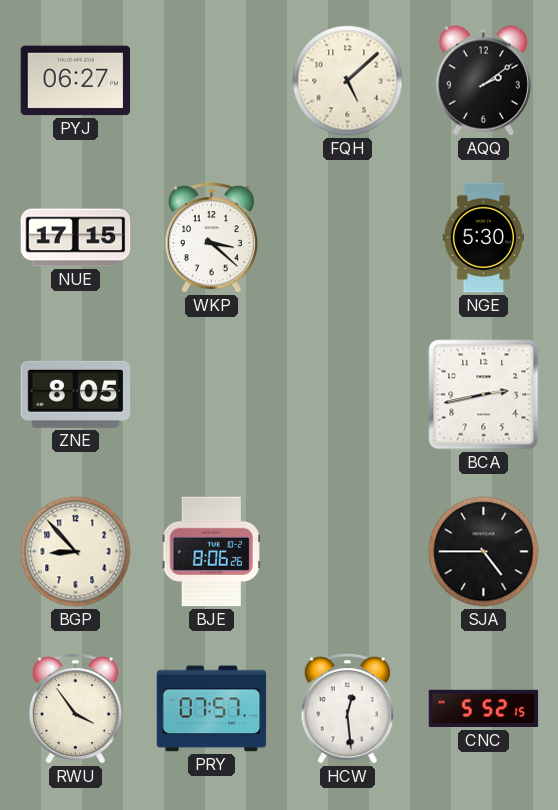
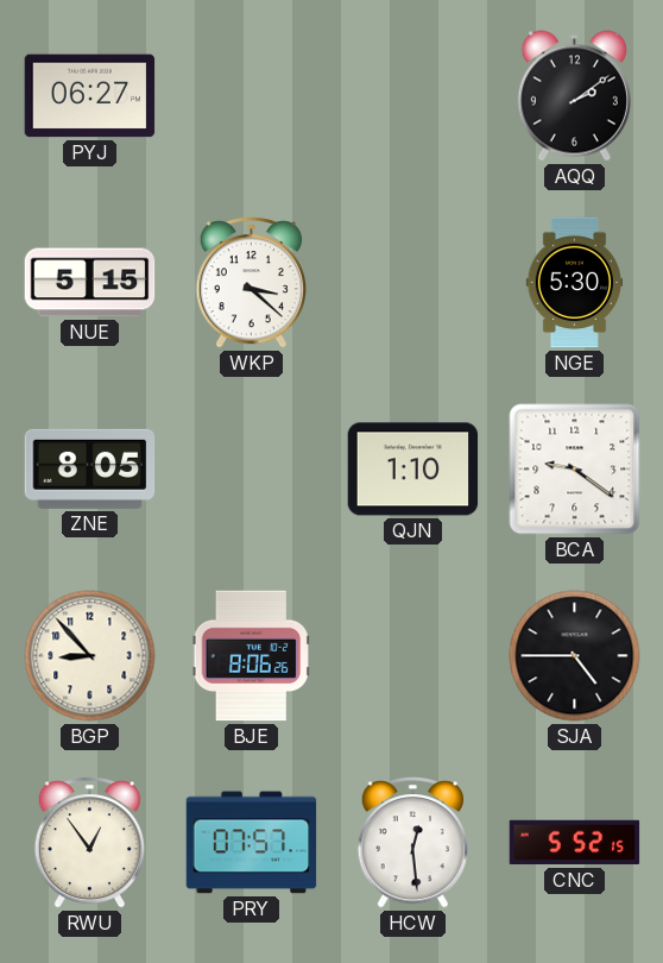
FQH: 5:08 -> none
NUE: 17:15 -> 5:15
QJN: none -> 1:10
BCA: 2:43 -> 9:21
RWU: 3:54 -> 12:54
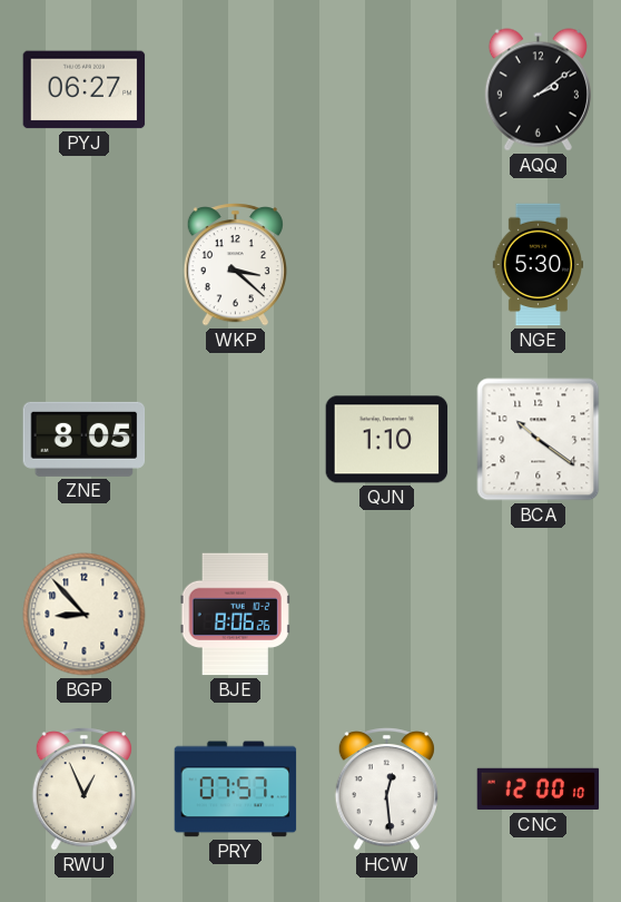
NUE: 5:15 -> none
BCA: 9:21 -> 10:21
SJA: 4:45 -> none
RWU: 12:54 -> 12:56
CNC: 5:52 -> 12:00
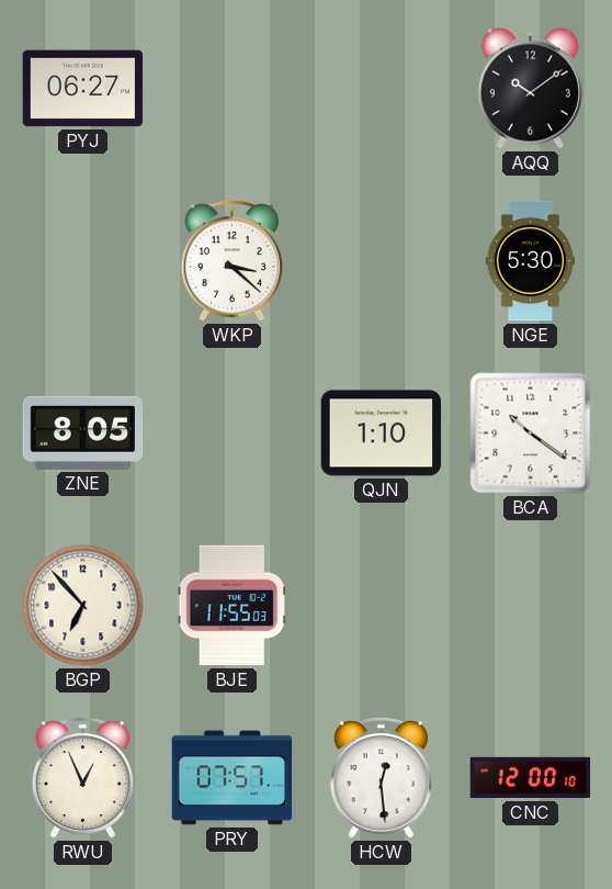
AQQ: 2:09 -> 10:09
BGP: 8:53 -> 6:53
BJE: 8:06 -> 11:55
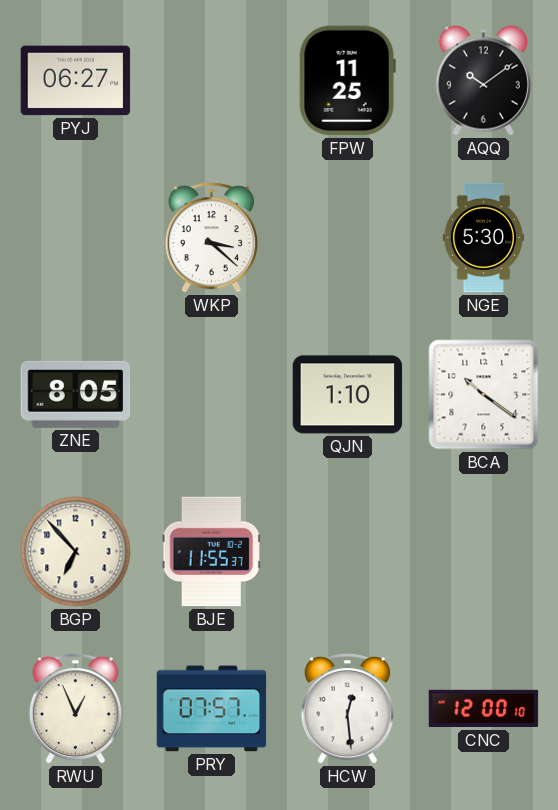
FPW: none -> 11:25
BJE: 11:55:03 -> 11:55:37
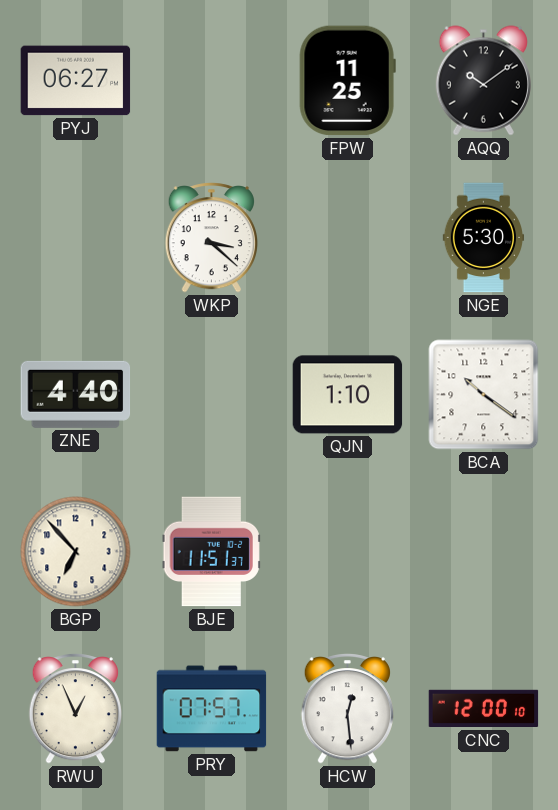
ZNE: 8:05 -> 4:40
BJE: 11:55 -> 11:51
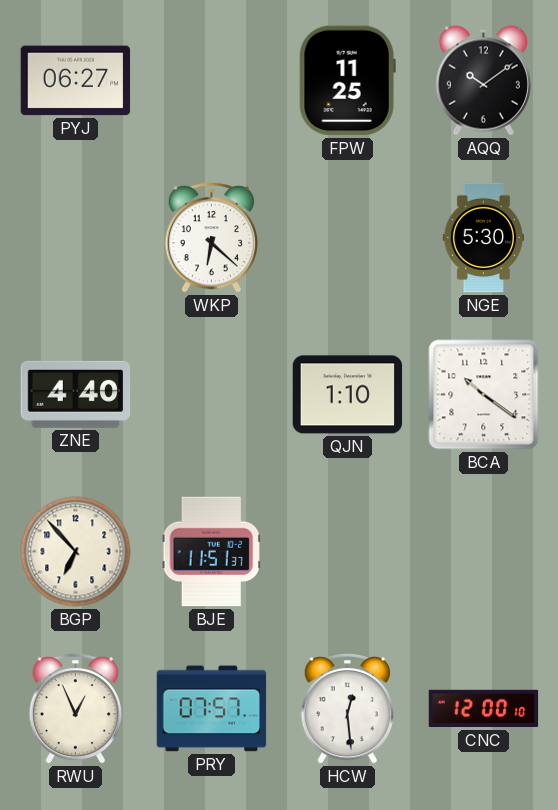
WKP: 3:22 -> 6:22
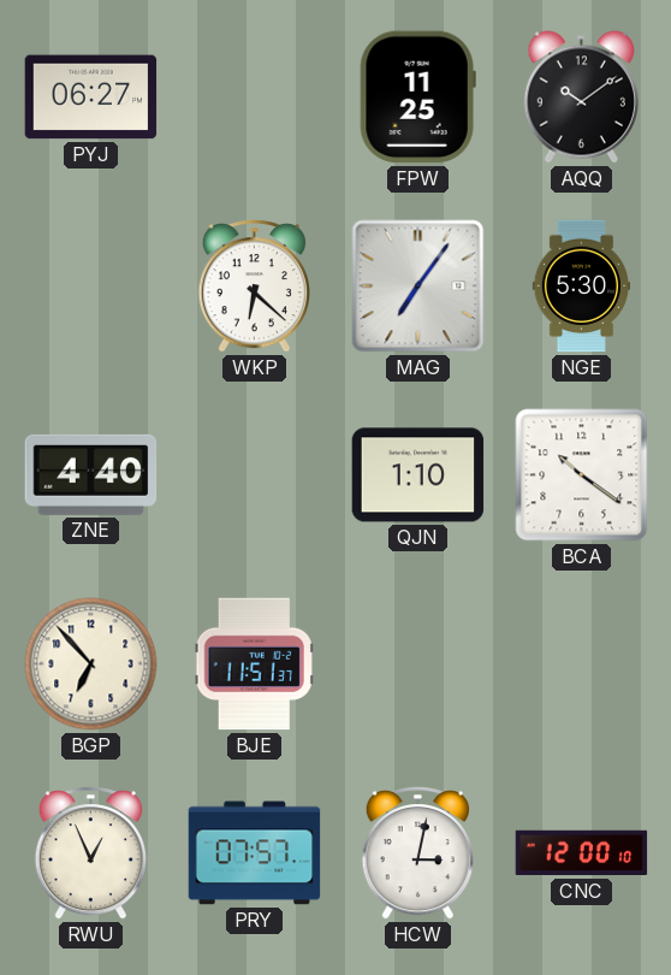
MAG: none -> 7:06
HCW: 12:29 -> 3:02
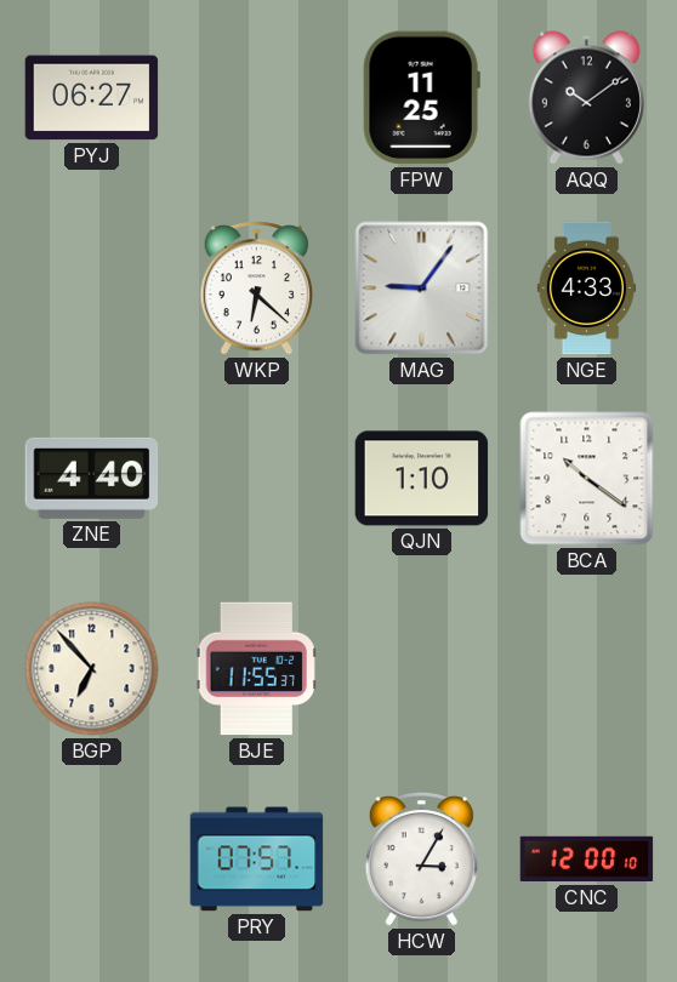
MAG: 7:06 -> 9:06
NGE: 5:30 -> 4:33
BJE: 11:51 -> 11:55
RWU: 12:56 -> none
HCW: 3:02 -> 3:05
